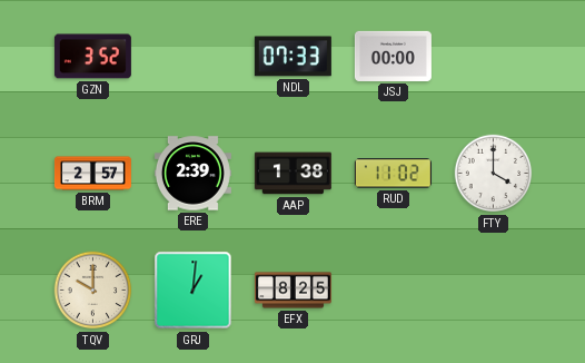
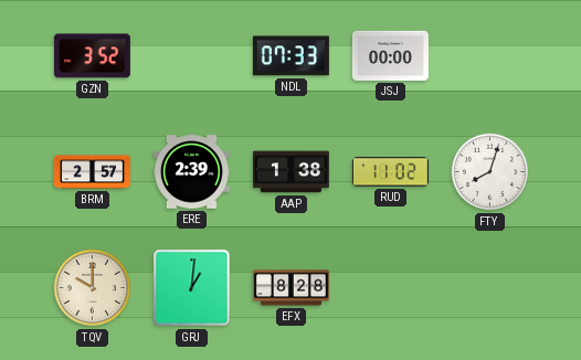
FTY: 4:00 -> 8:03
EFX: 8:25 -> 8:28
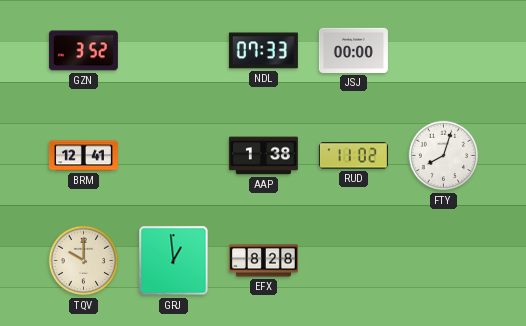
BRM: 2:57 -> 12:41
ERE: 2:39 -> none
GRJ: 1:01 -> 12:59
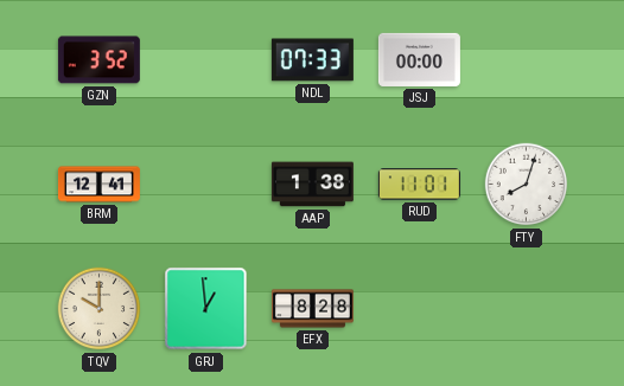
RUD: 11:02 -> 11:01
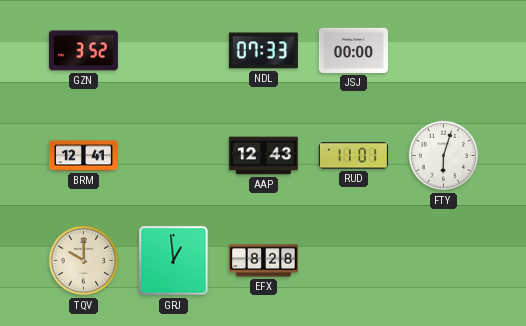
AAP: 1:38 -> 12:43
FTY: 8:03 -> 6:03
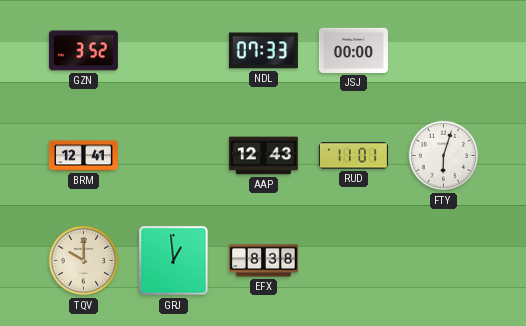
EFX: 8:28 -> 8:38
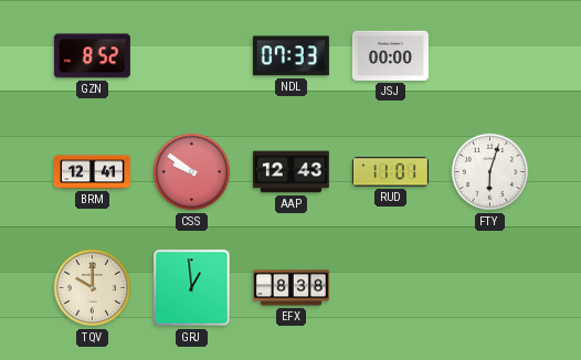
GZN: 3:52 -> 8:52
CSS: none -> 9:51
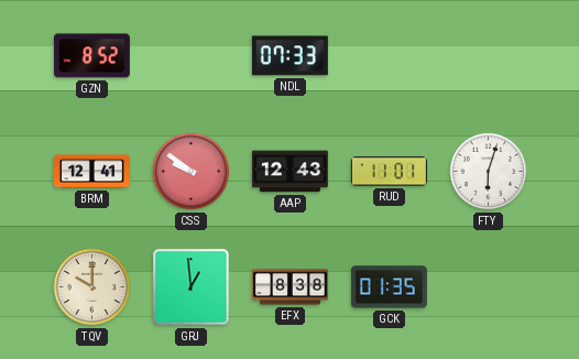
JSJ: 00:00 -> none
GCK: none -> 01:35
